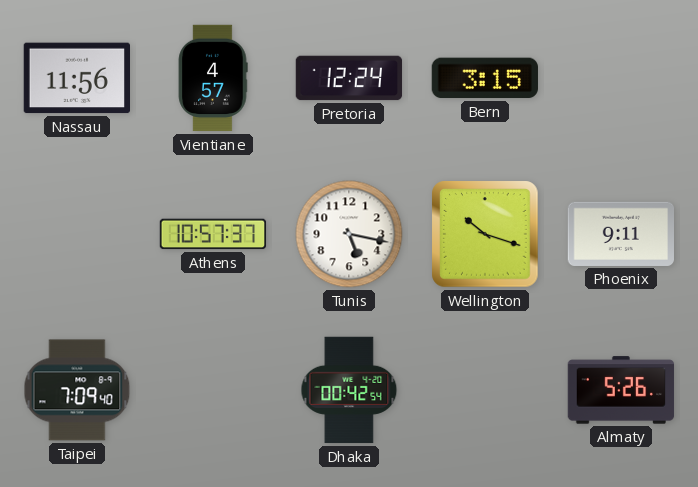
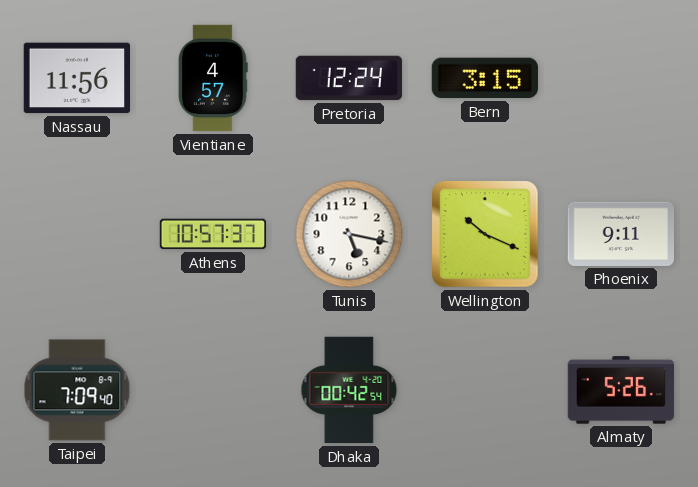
Wellington: 10:18 -> 10:19
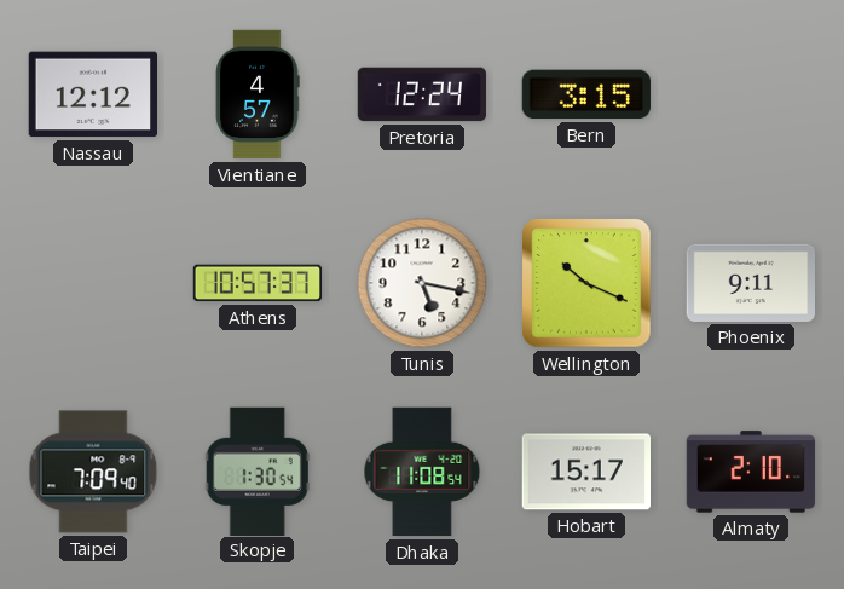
Nassau: 11:56 -> 12:12
Skopje: none -> 1:30
Dhaka: 00:42 -> 11:08
Hobart: none -> 15:17
Almaty: 5:26 -> 2:10
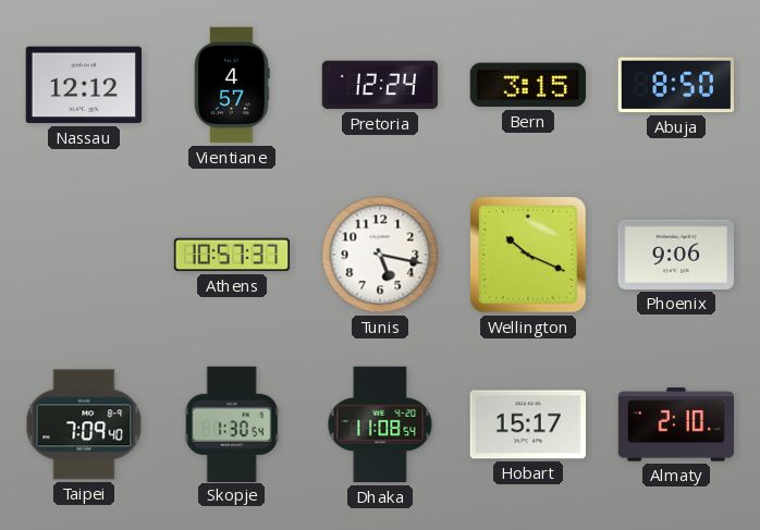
Abuja: none -> 8:50
Phoenix: 9:11 -> 9:06
